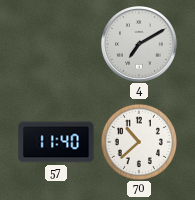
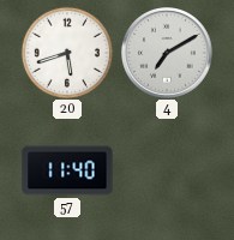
20: none -> 5:42
70: 10:38 -> none
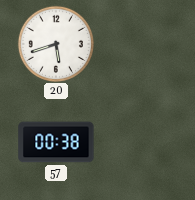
4: 7:10 -> none
57: 11:40 -> 00:38
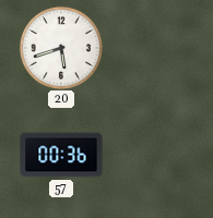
57: 00:38 -> 00:36
